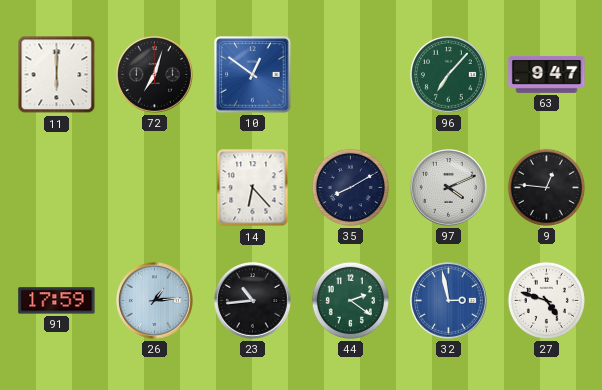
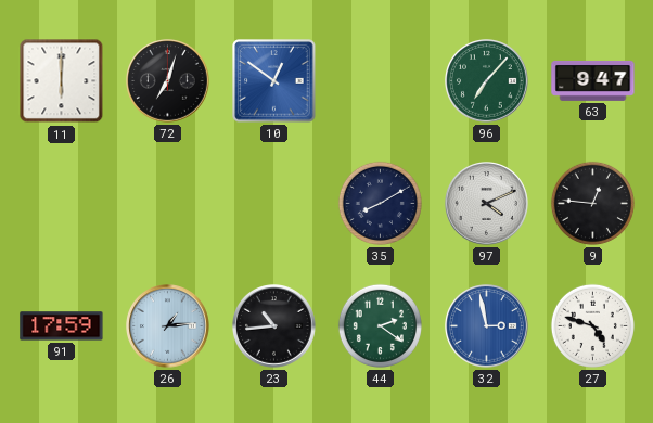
14: 6:23 -> none
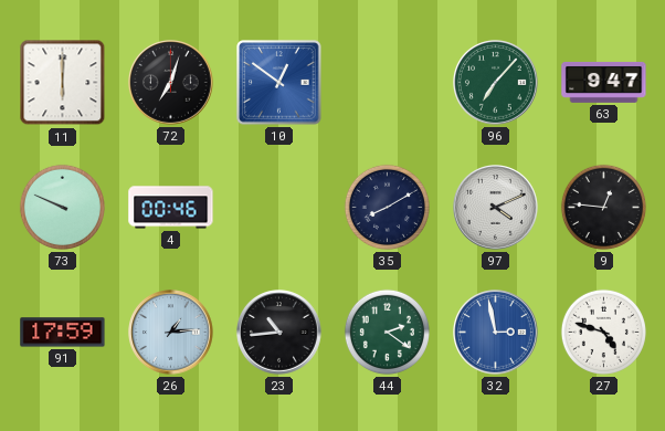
73: none -> 9:49
4: none -> 00:46
